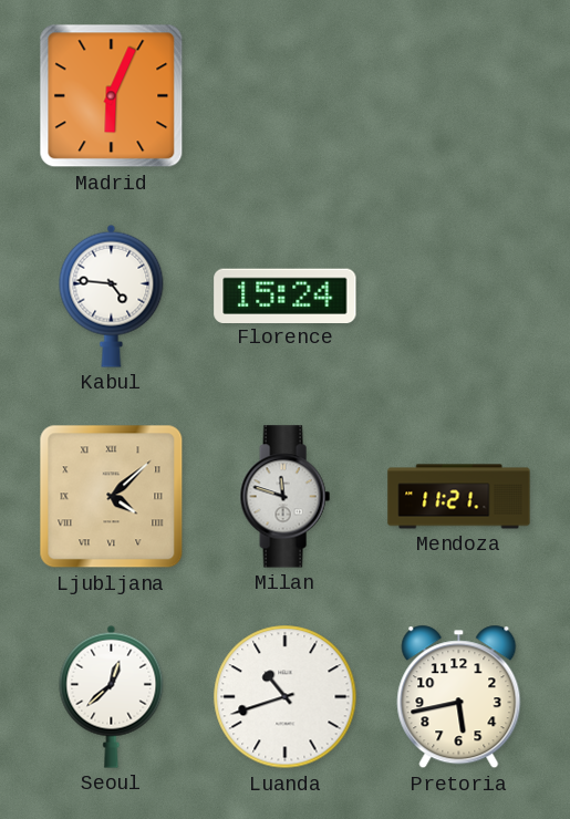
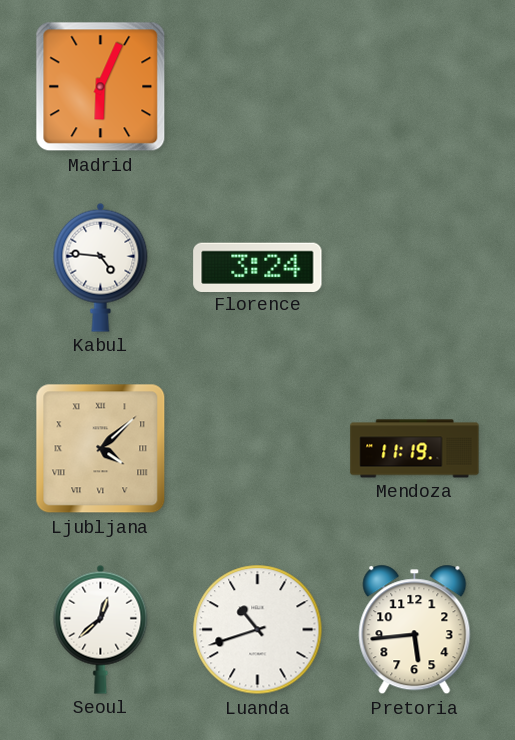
Florence: 15:24 -> 3:24
Milan: 11:48 -> none
Mendoza: 11:21 -> 11:19
Pretoria: 5:43 -> 5:44
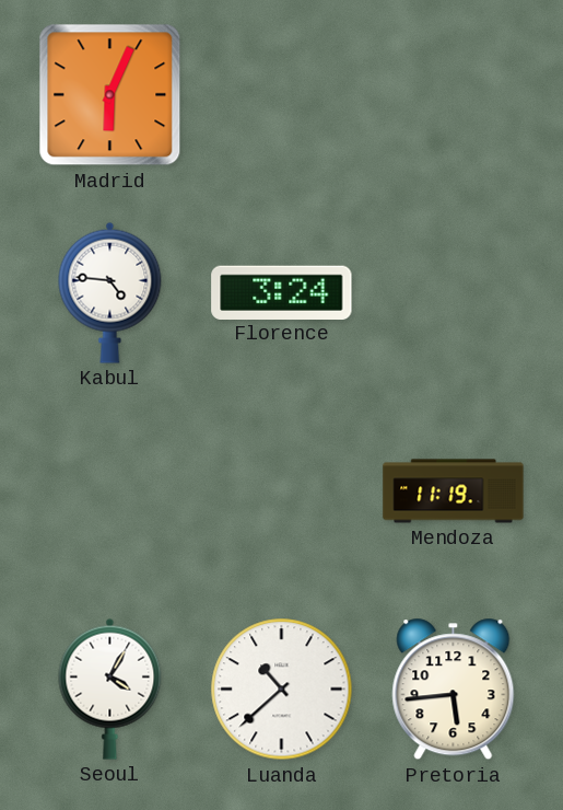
Ljubljana: 4:08 -> none
Seoul: 12:38 -> 4:05
Luanda: 10:42 -> 10:38
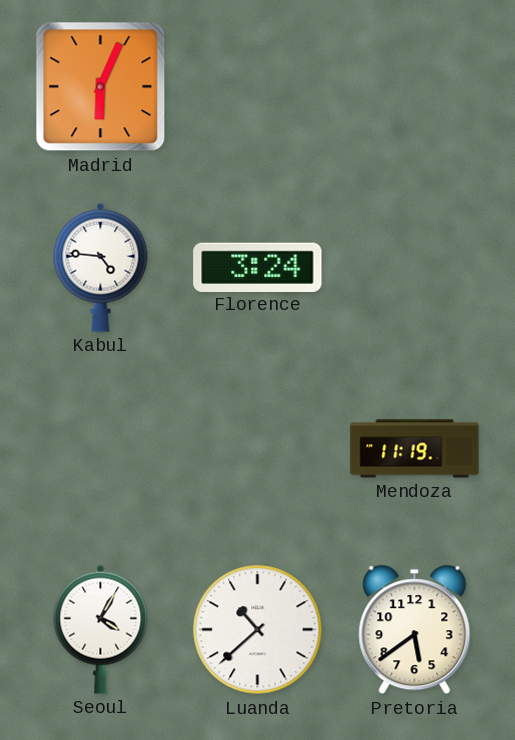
Pretoria: 5:44 -> 5:39
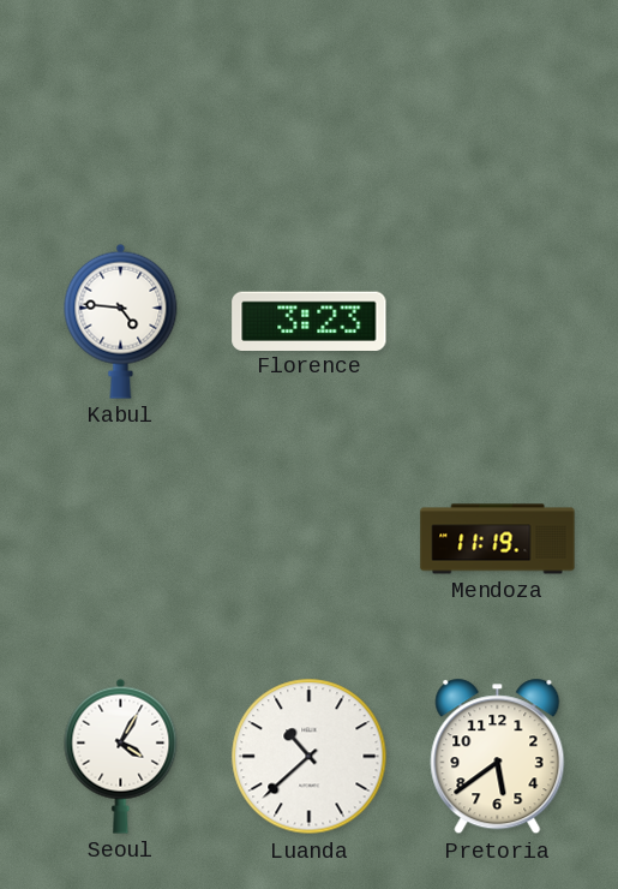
Madrid: 6:04 -> none
Florence: 3:24 -> 3:23
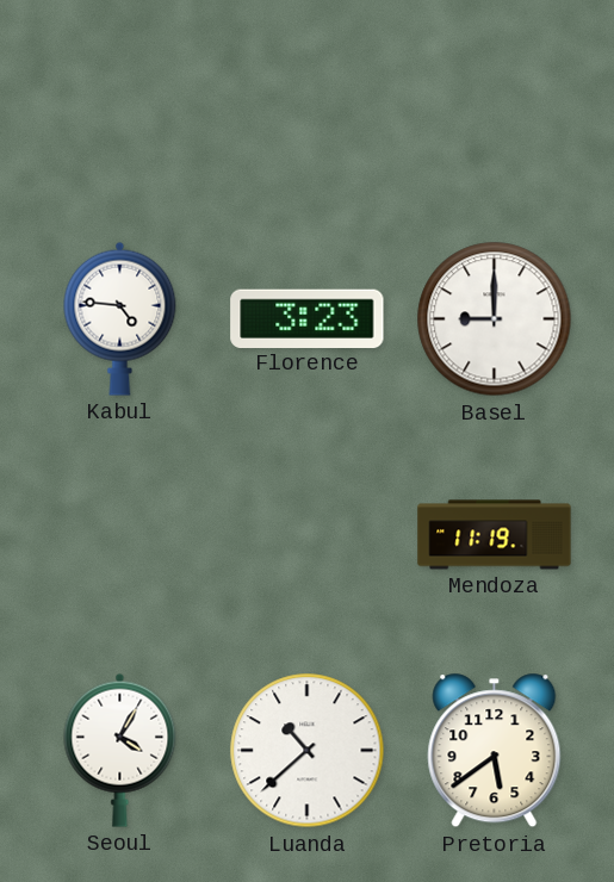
Basel: none -> 9:00
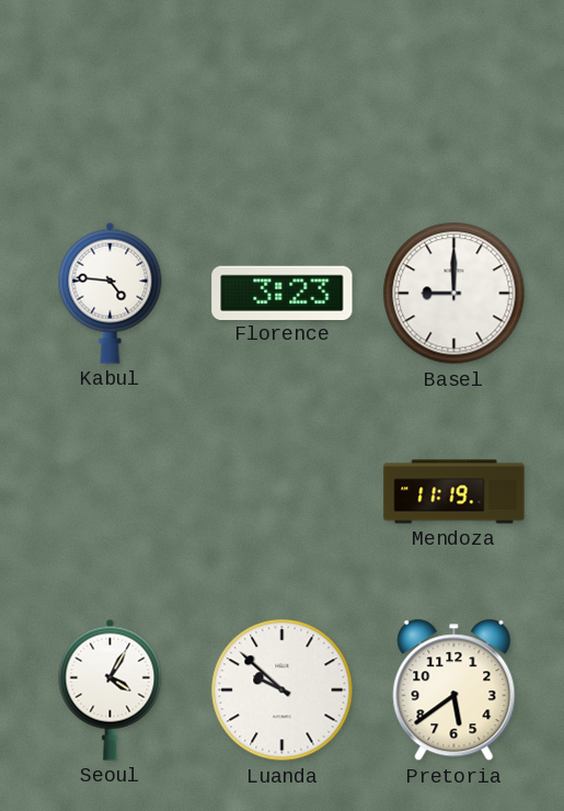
Luanda: 10:38 -> 9:52
